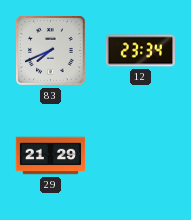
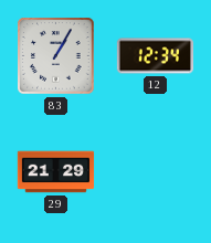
83: 7:41 -> 1:05
12: 23:34 -> 12:34
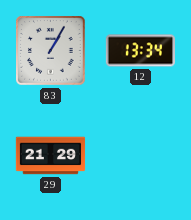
12: 12:34 -> 13:34
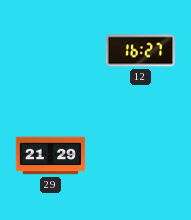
83: 1:05 -> none
12: 13:34 -> 16:27
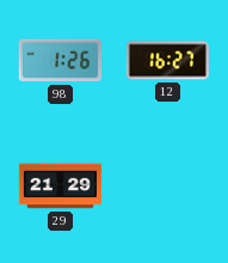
98: none -> 1:26
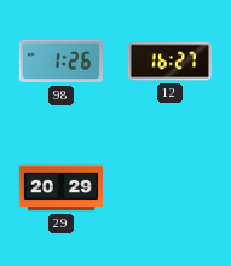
29: 21:29 -> 20:29
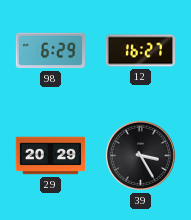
98: 1:26 -> 6:29
39: none -> 3:25
